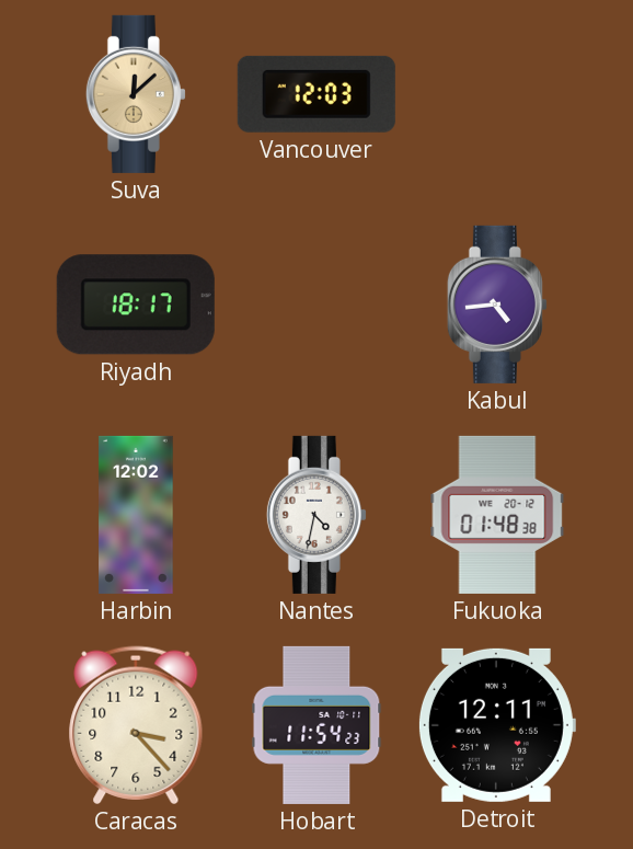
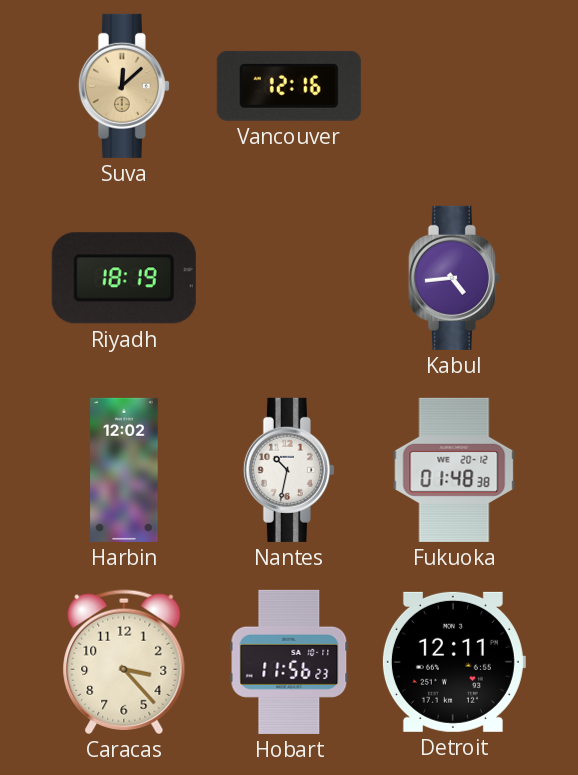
Vancouver: 12:03 -> 12:16
Riyadh: 18:17 -> 18:19
Nantes: 4:32 -> 10:32
Hobart: 11:54 -> 11:56
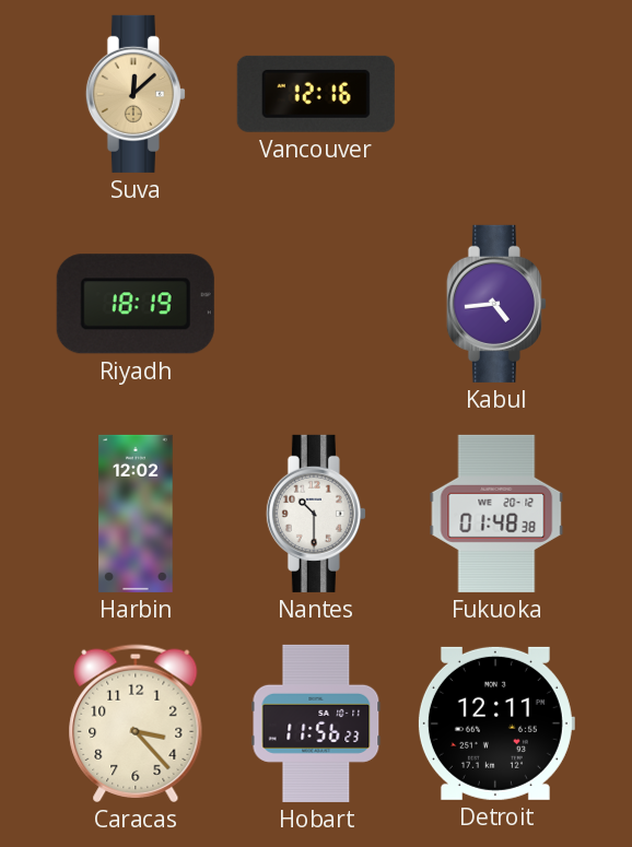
Nantes: 10:32 -> 10:30
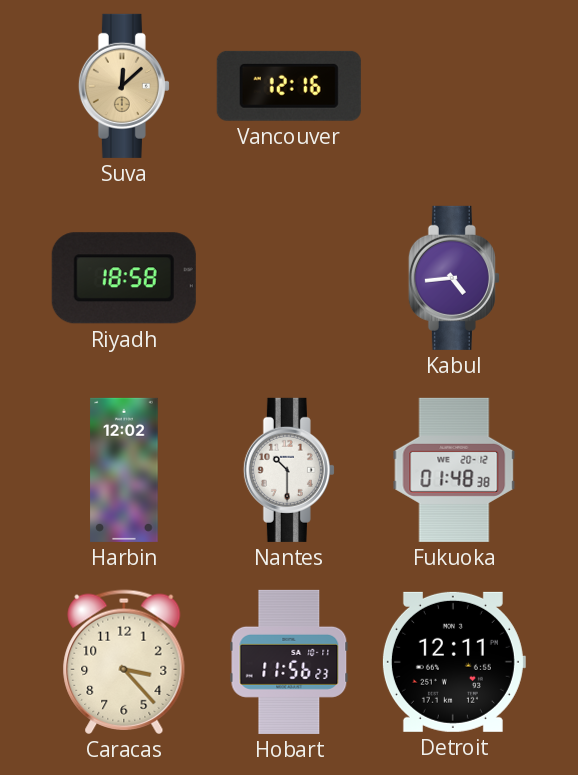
Riyadh: 18:19 -> 18:58
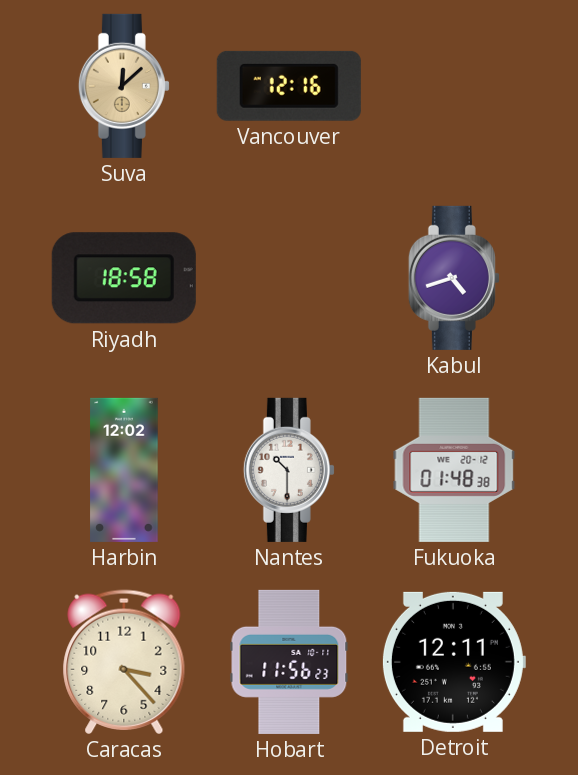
Kabul: 4:44 -> 4:42
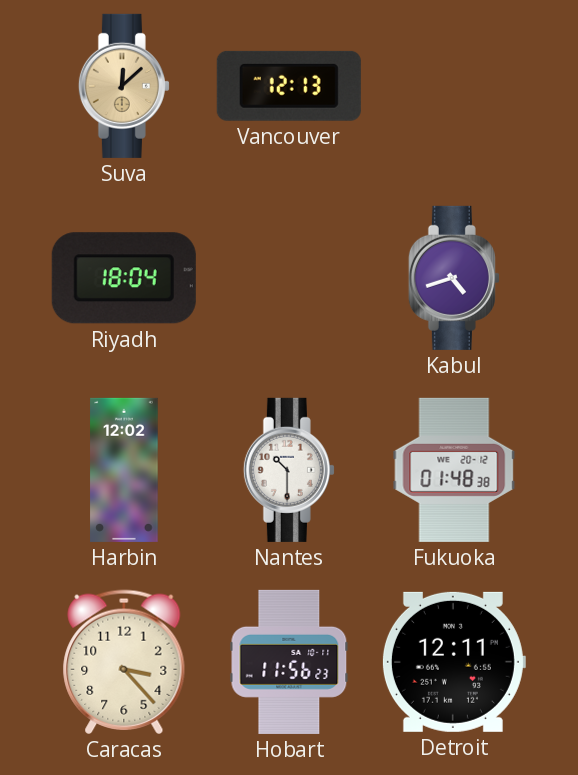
Vancouver: 12:16 -> 12:13
Riyadh: 18:58 -> 18:04
